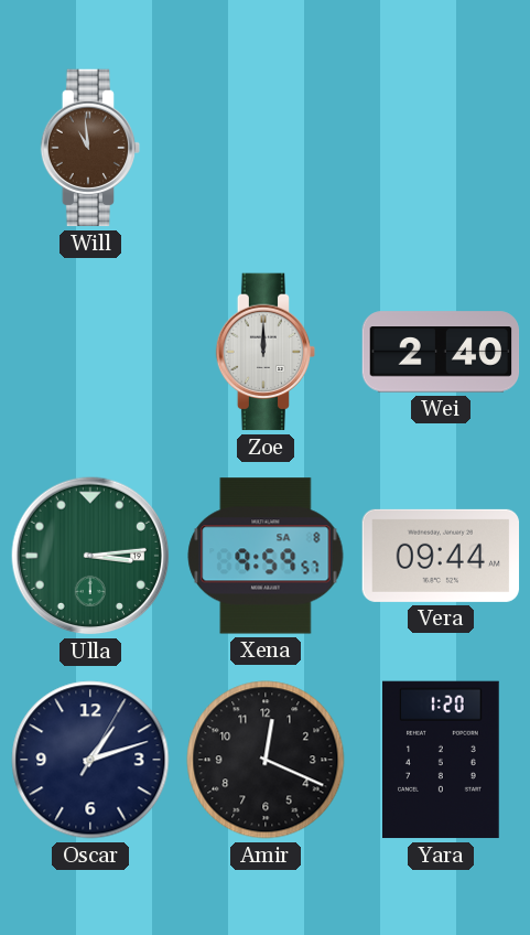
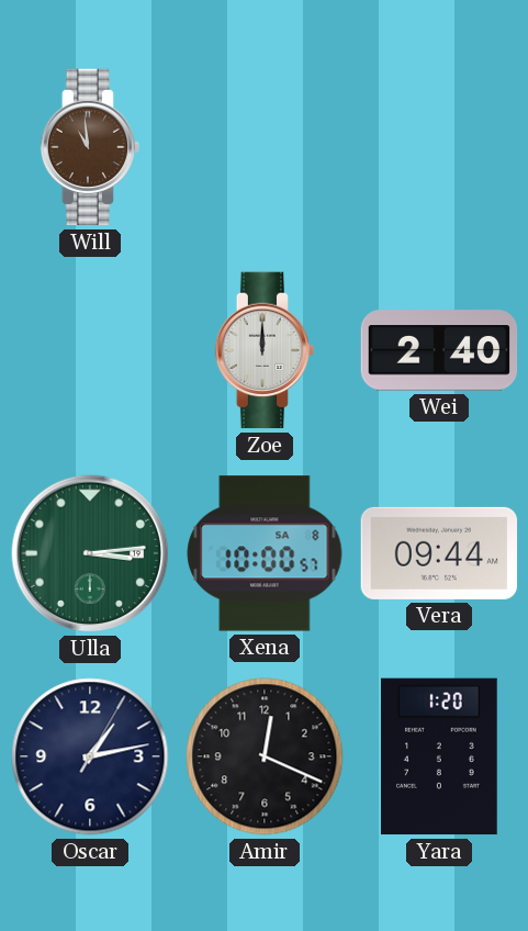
Xena: 9:59 -> 10:00
Oscar: 1:12 -> 1:13
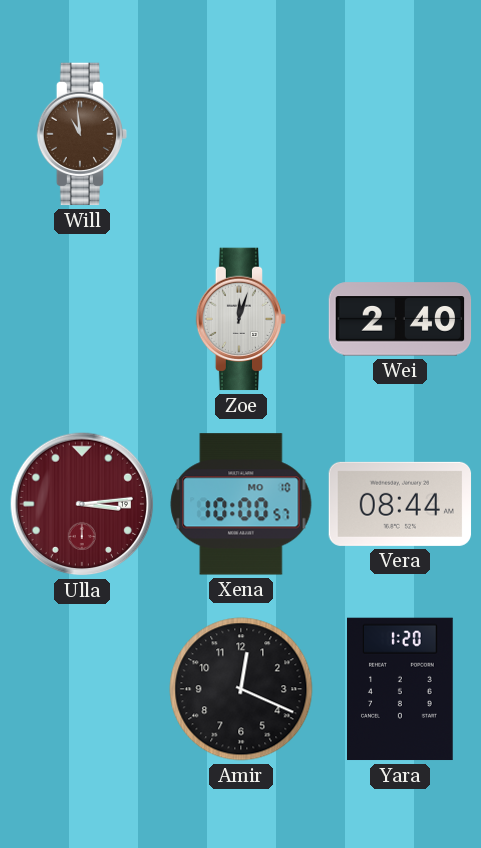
Zoe: 12:00 -> 12:03
Ulla dial: green -> burgundy
Xena date: SA 8 -> MO 10
Vera: 09:44 -> 08:44
Oscar: 1:13 -> none
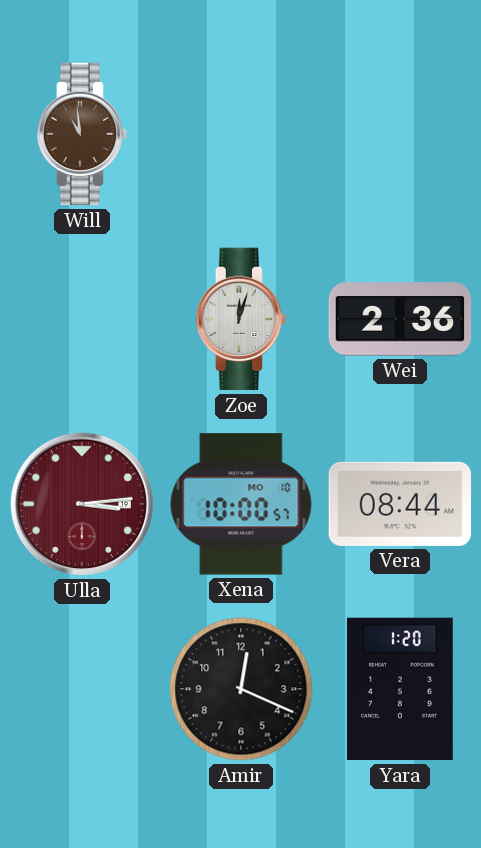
Wei: 2:40 -> 2:36
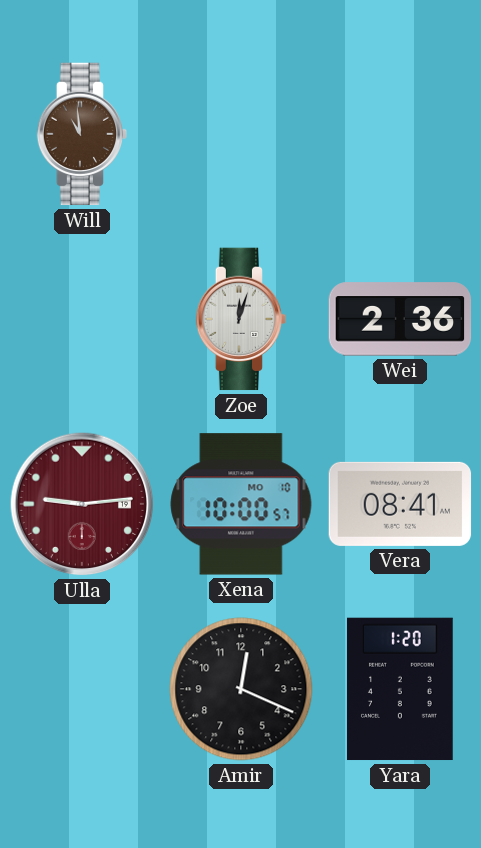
Ulla: 3:14 -> 9:14
Vera: 08:44 -> 08:41
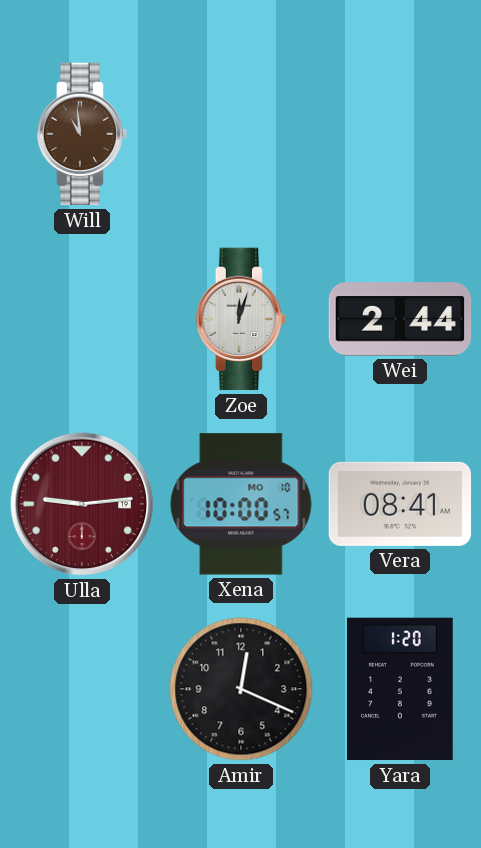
Wei: 2:36 -> 2:44
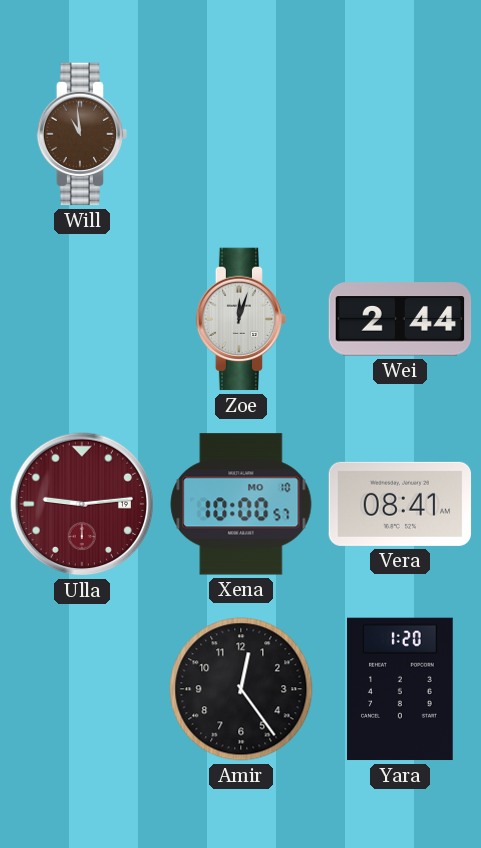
Amir: 12:19 -> 12:24
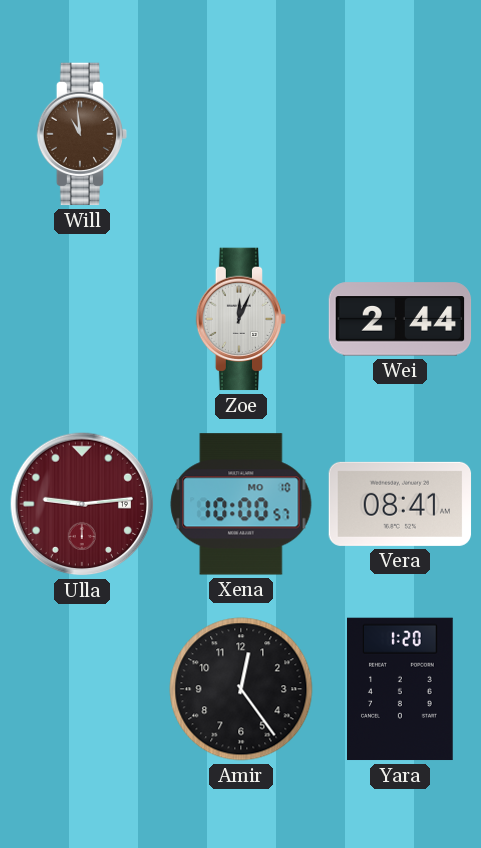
Zoe: 12:03 -> 12:04
